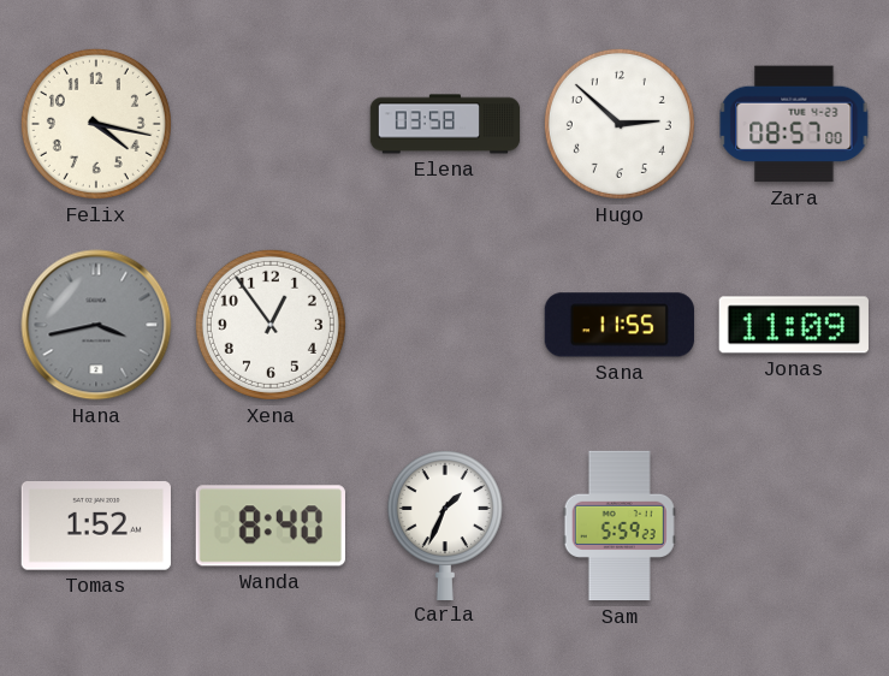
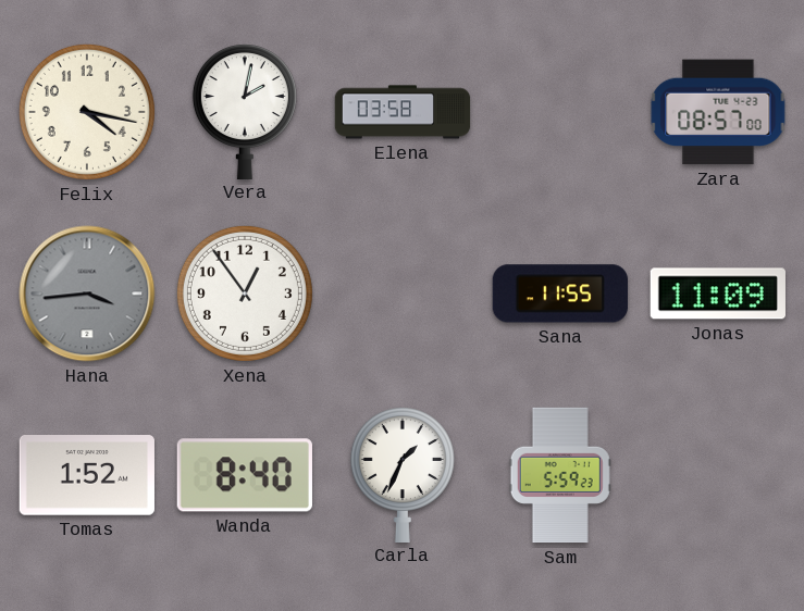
Vera: none -> 2:02
Hugo: 2:52 -> none
Hana: 3:43 -> 3:44
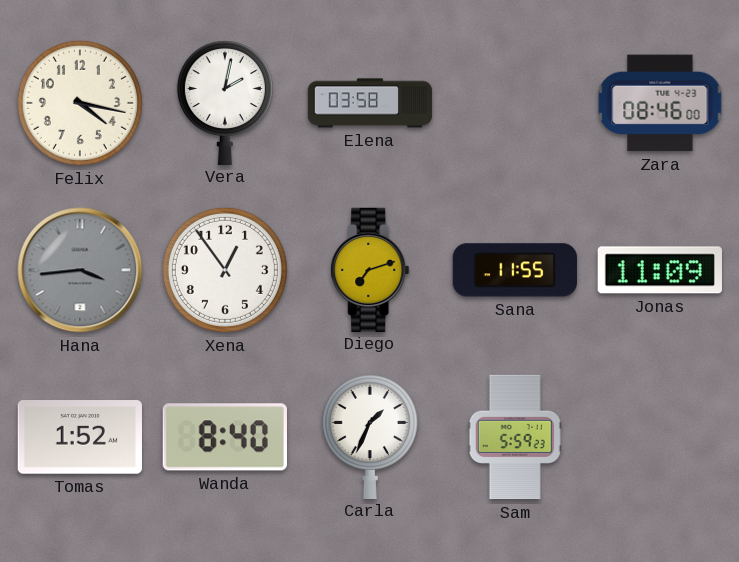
Zara: 08:57 -> 08:46
Diego: none -> 7:12
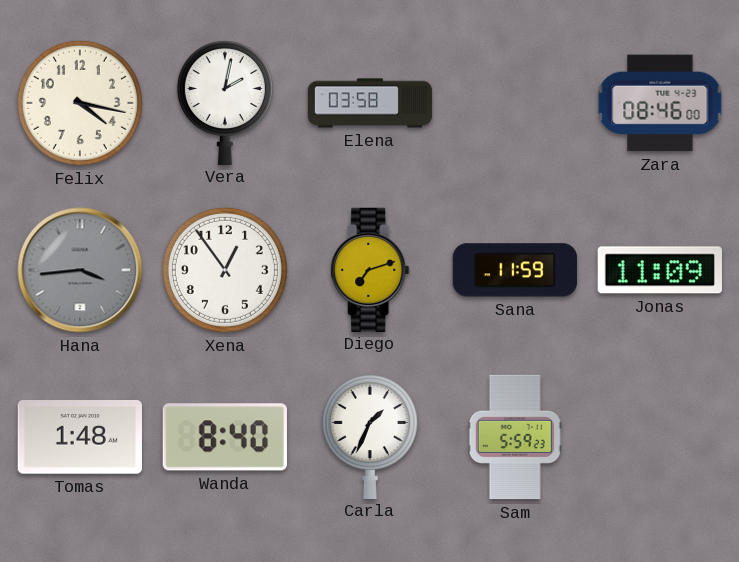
Sana: 11:55 -> 11:59
Tomas: 1:52 -> 1:48
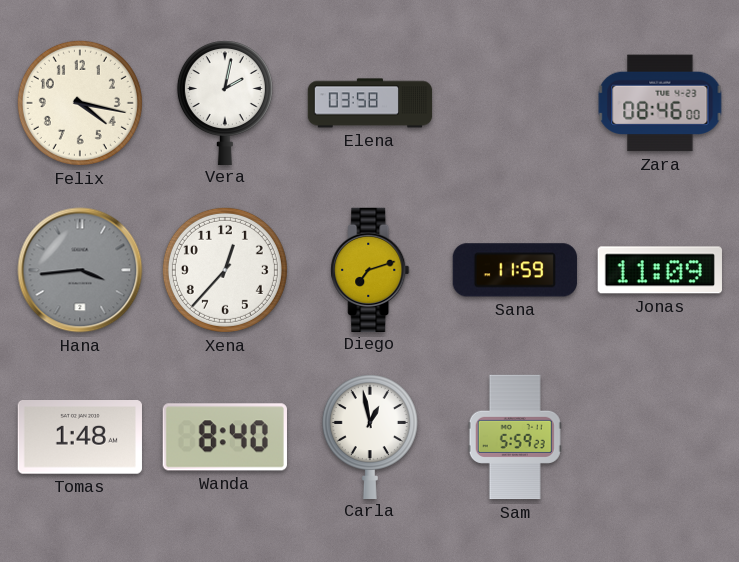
Xena: 12:54 -> 12:37
Carla: 1:34 -> 12:58
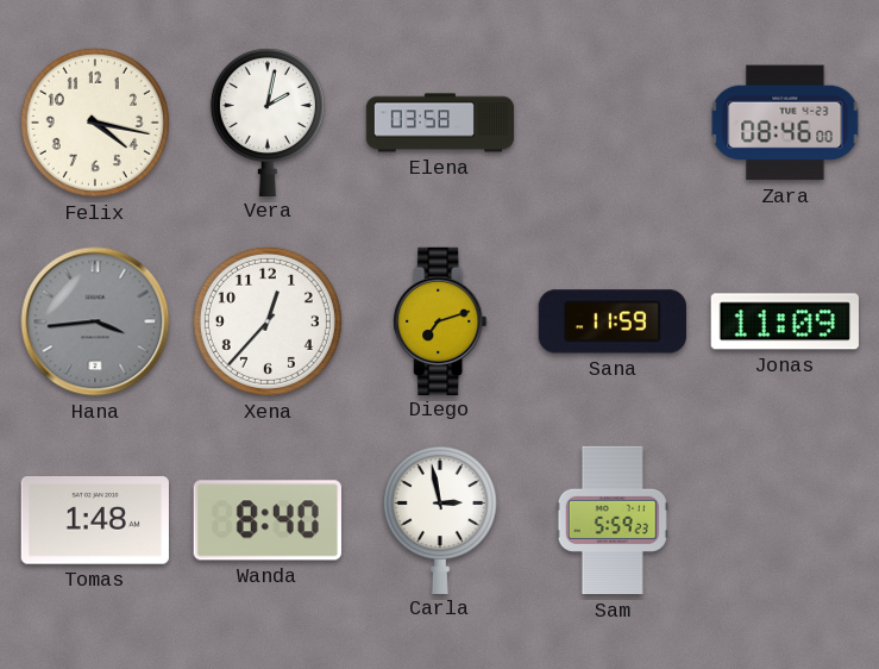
Carla: 12:58 -> 2:58
